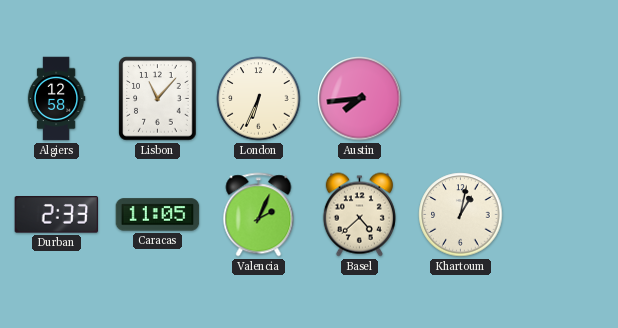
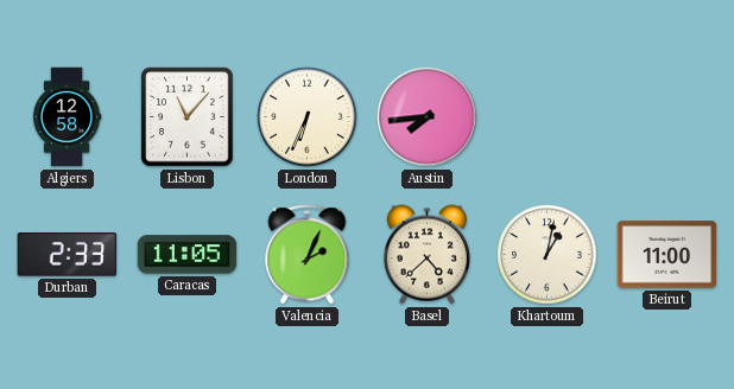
Beirut: none -> 11:00
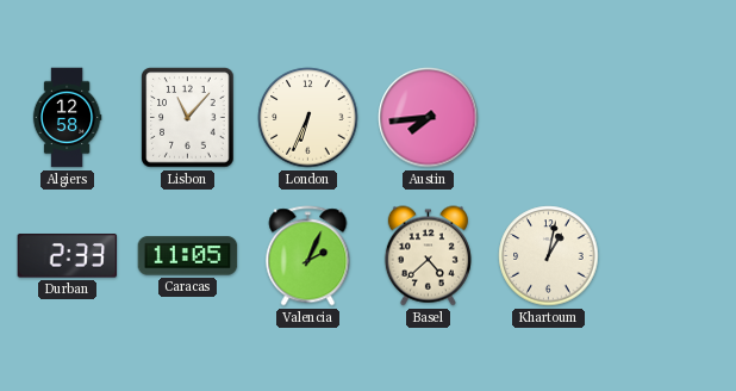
Beirut: 11:00 -> none
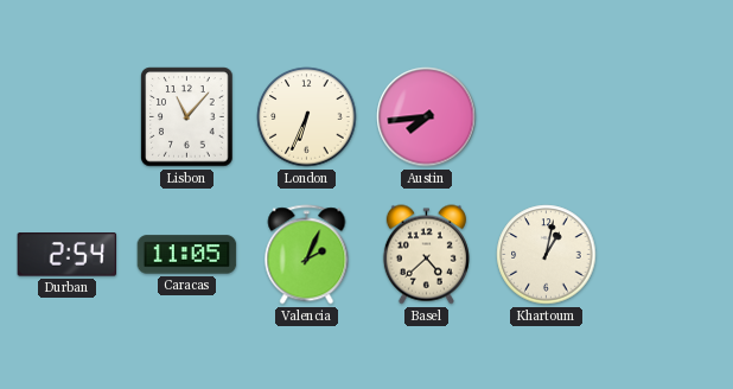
Algiers: 12:58 -> none
Durban: 2:33 -> 2:54
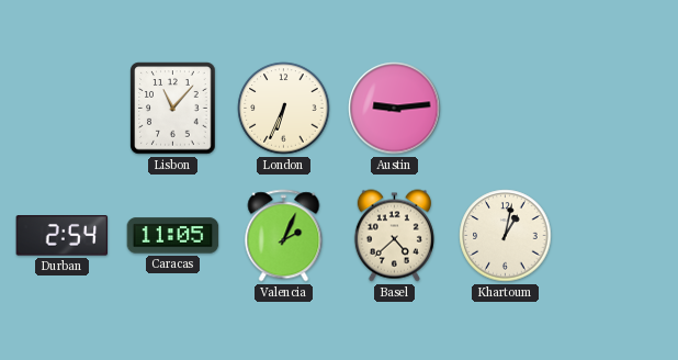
Austin: 7:44 -> 9:14
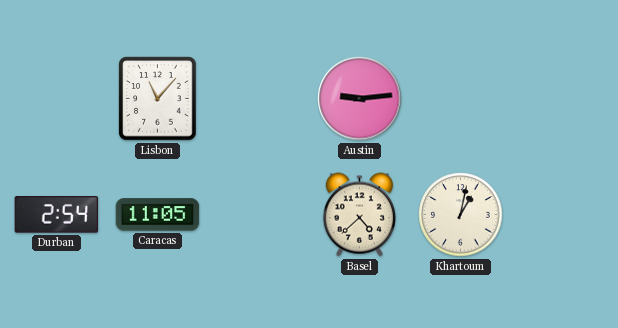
London: 6:34 -> none
Valencia: 2:04 -> none
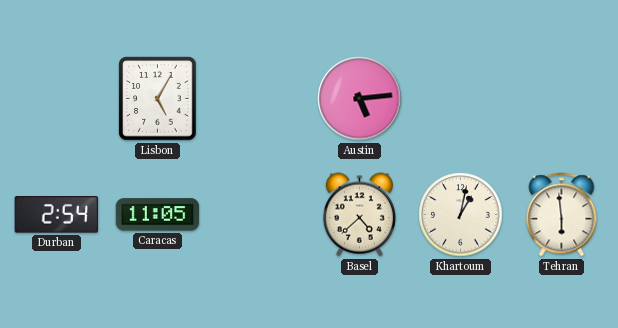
Lisbon: 11:07 -> 5:05
Austin: 9:14 -> 5:14
Tehran: none -> 5:59
